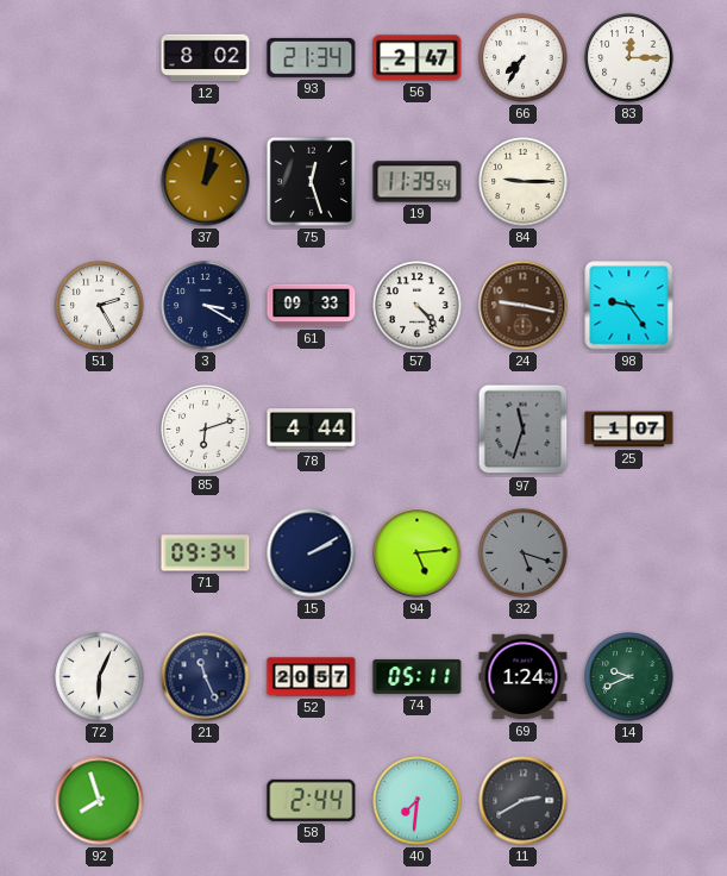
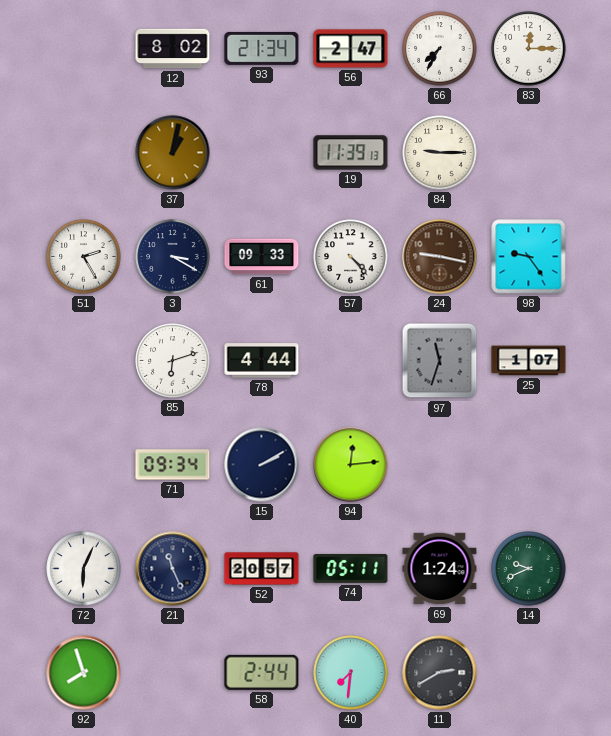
75: 12:27 -> none
19: 11:39:54 -> 11:39:13
94: 5:14 -> 12:14
32: 5:18 -> none
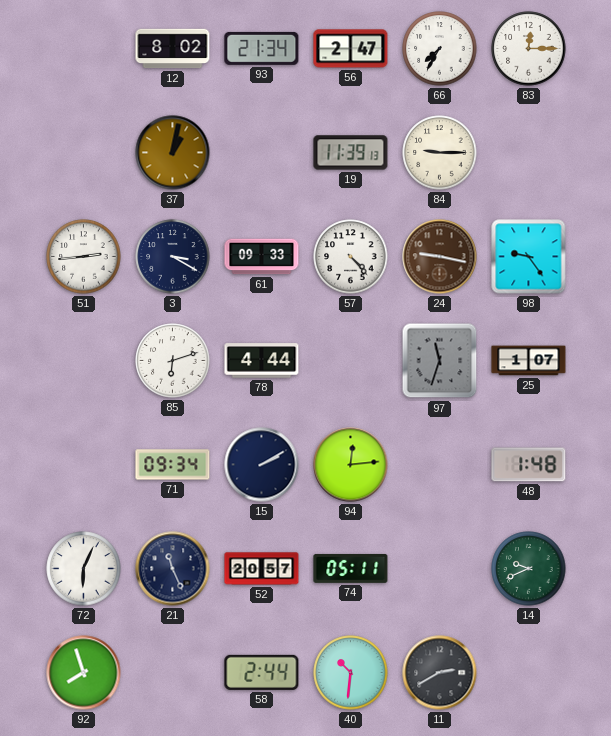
51: 2:25 -> 2:44
48: none -> 1:48
69: 1:24 -> none
40: 7:31 -> 10:31
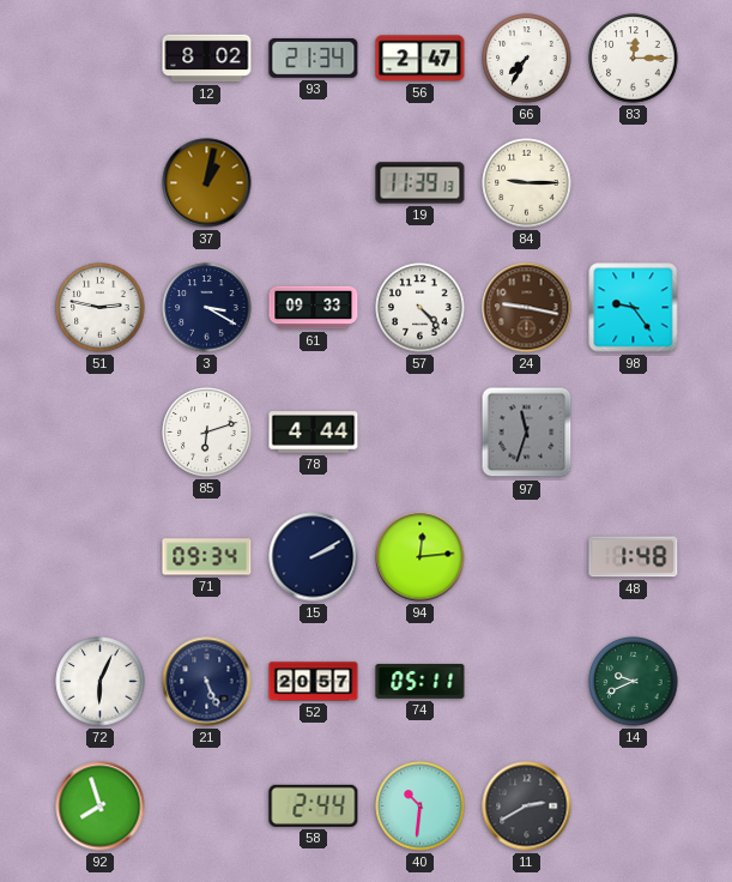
51: 2:44 -> 2:47
25: 1:07 -> none
21: 11:26 -> 5:26
